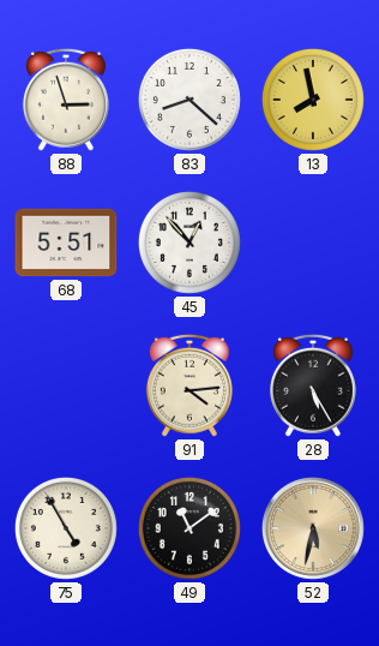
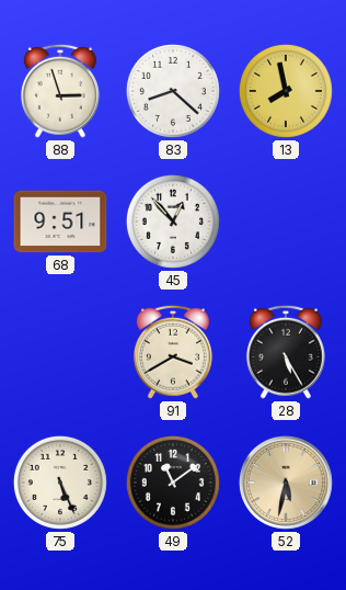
68: 5:51 -> 9:51
91: 4:14 -> 3:40
75: 4:55 -> 5:26
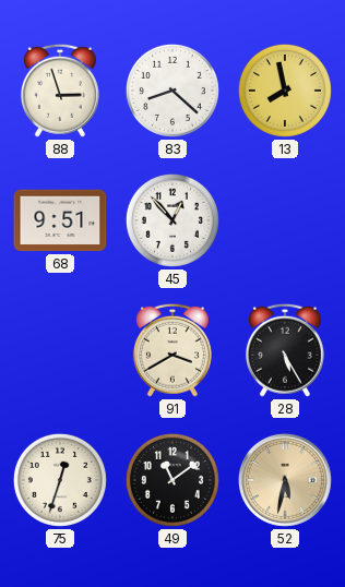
75: 5:26 -> 12:33
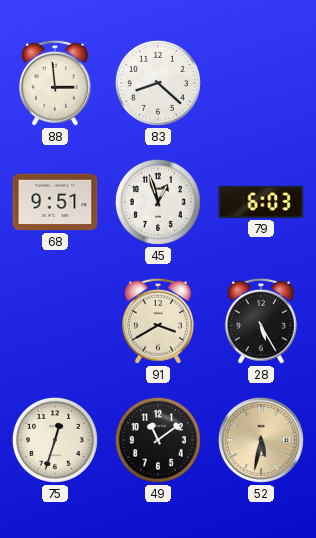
88: 2:57 -> 2:59
13: 7:58 -> none
45: 12:53 -> 12:57
79: none -> 6:03
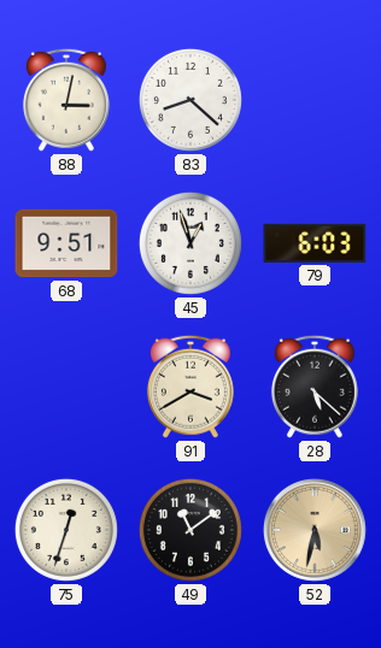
88: 2:59 -> 3:02
28: 5:25 -> 5:22
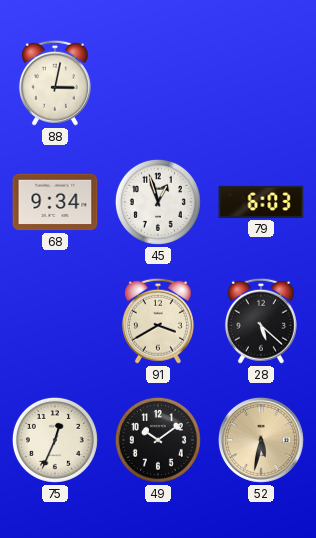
83: 8:22 -> none
68: 9:51 -> 9:34
75: 12:33 -> 12:34
49: 11:09 -> 10:09
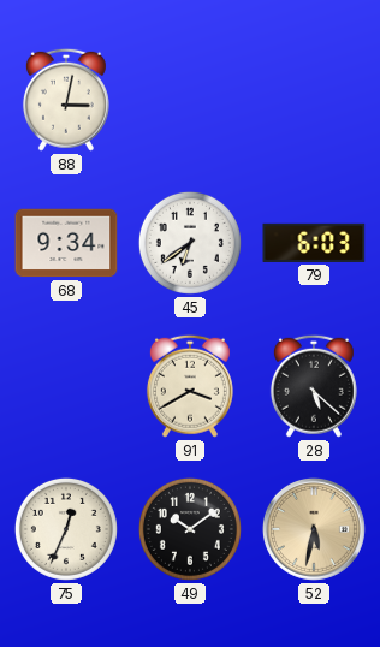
45: 12:57 -> 6:39
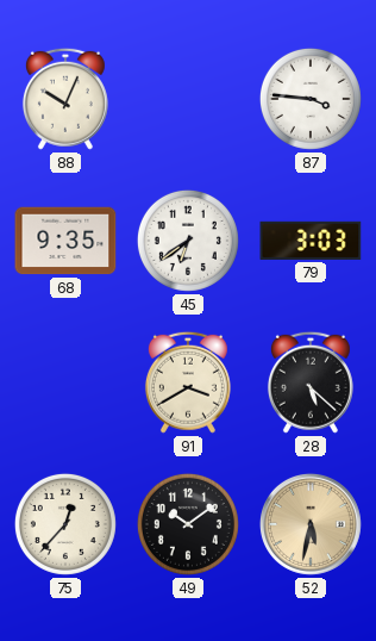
88: 3:02 -> 10:04
87: none -> 3:46
68: 9:34 -> 9:35
79: 6:03 -> 3:03
75: 12:34 -> 12:37
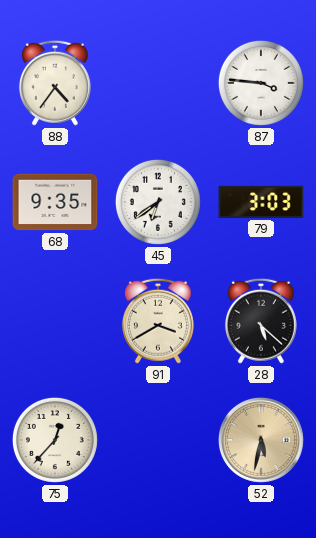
88: 10:04 -> 4:36
49: 10:09 -> none
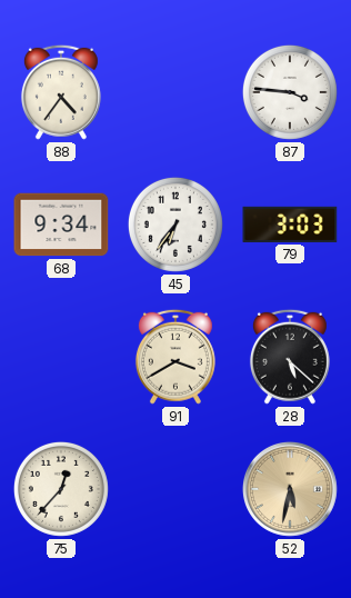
68: 9:35 -> 9:34
45: 6:39 -> 6:36
